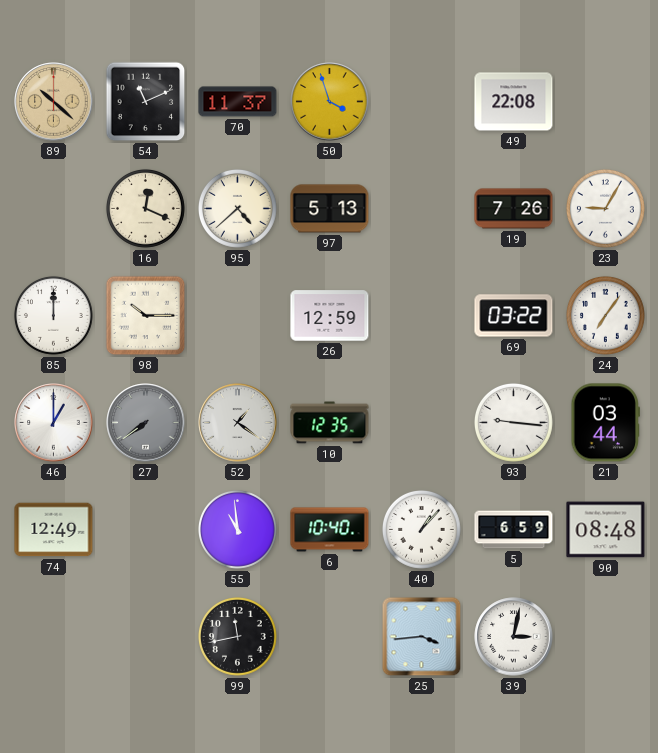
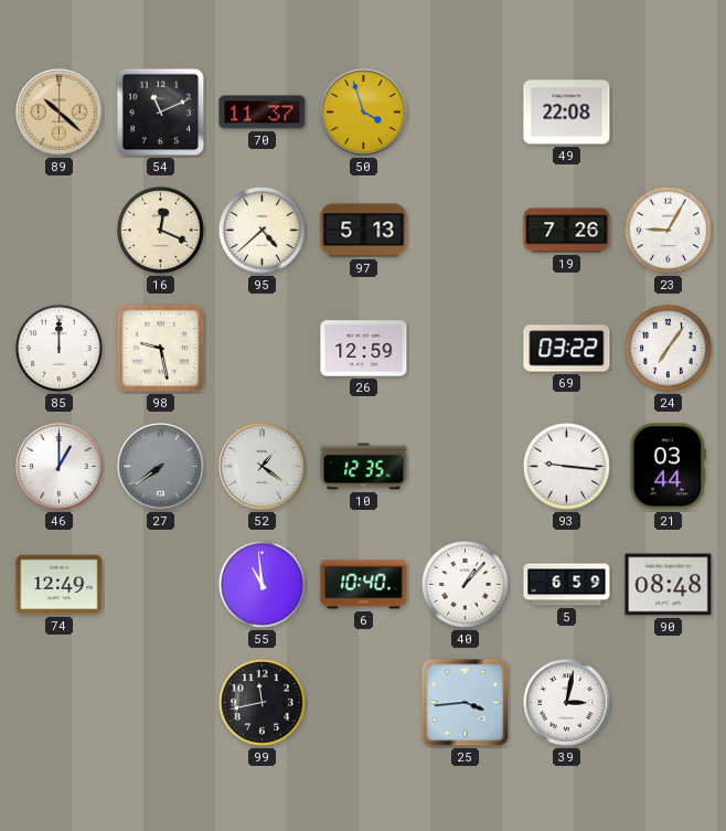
98: 10:15 -> 9:28
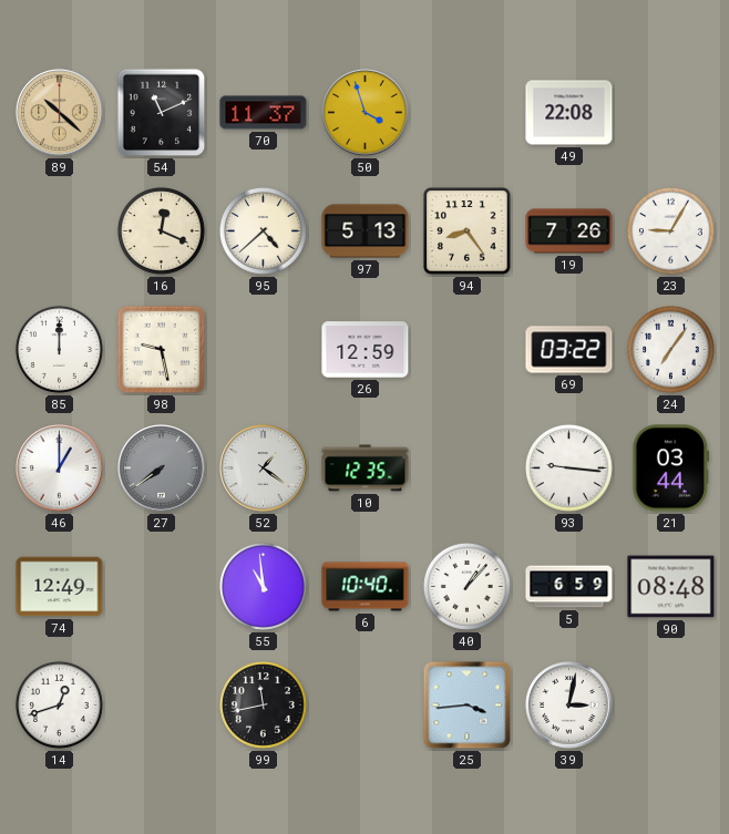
94: none -> 8:24
14: none -> 12:42
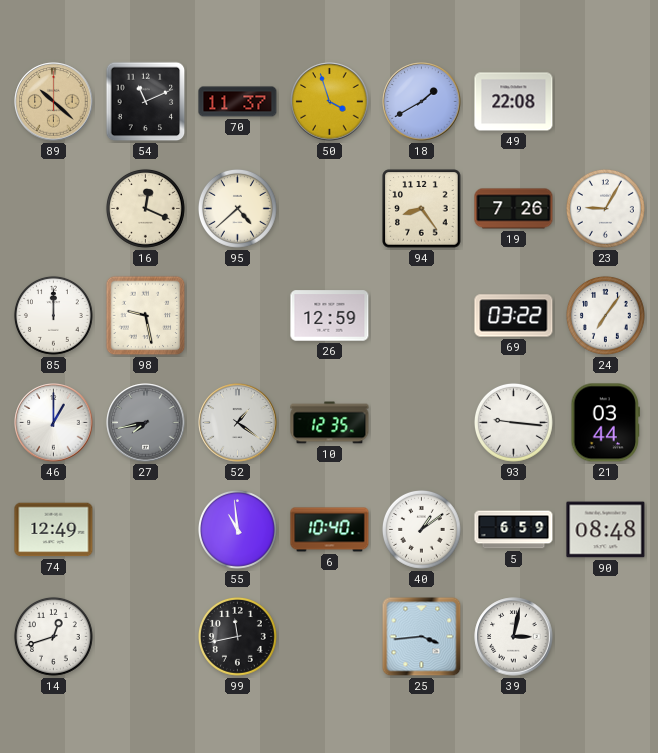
18: none -> 1:40
97: 5:13 -> none
27: 7:39 -> 7:43
40: 1:07 -> 1:09
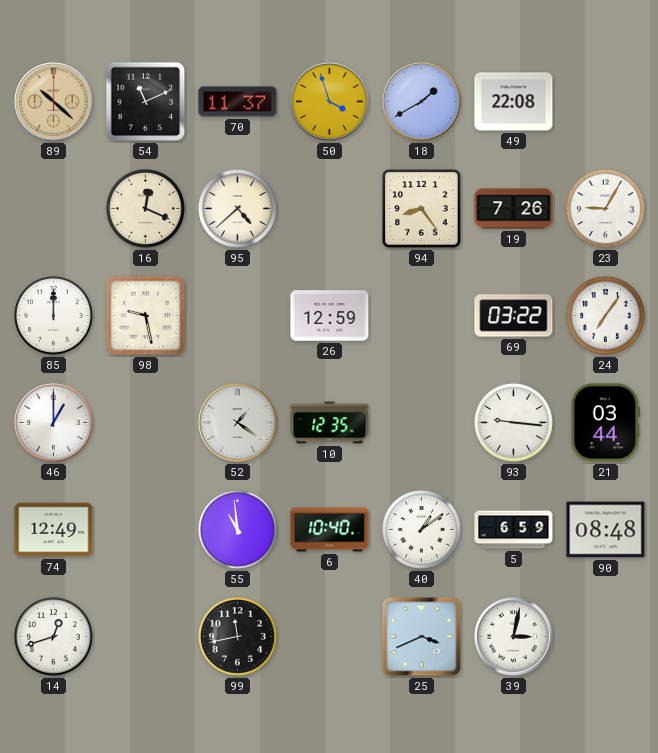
27: 7:43 -> none
25: 3:44 -> 3:41
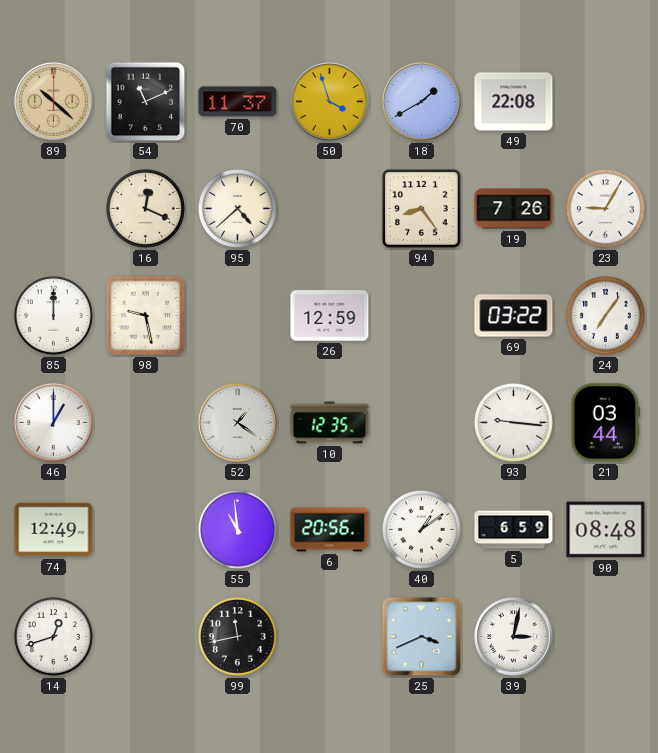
6: 10:40 -> 20:56
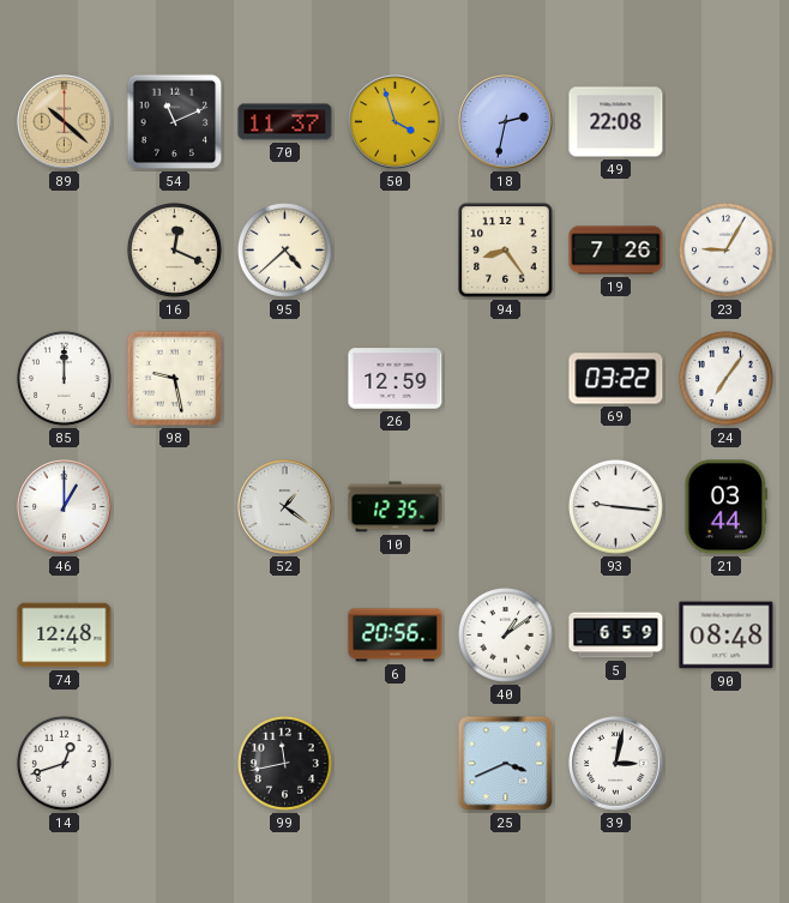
18: 1:40 -> 2:32
74: 12:49 -> 12:48
55: 10:59 -> none
